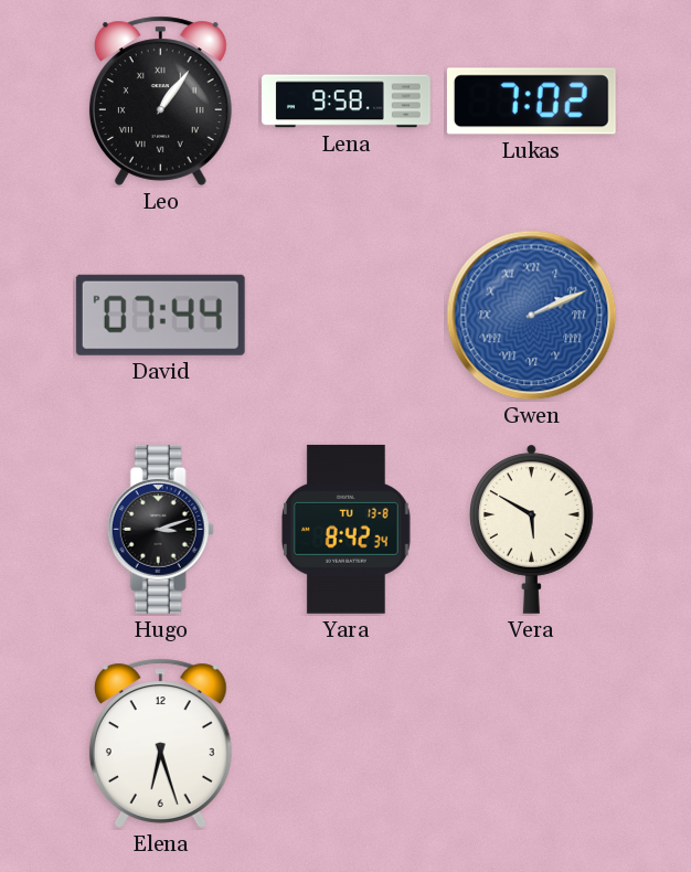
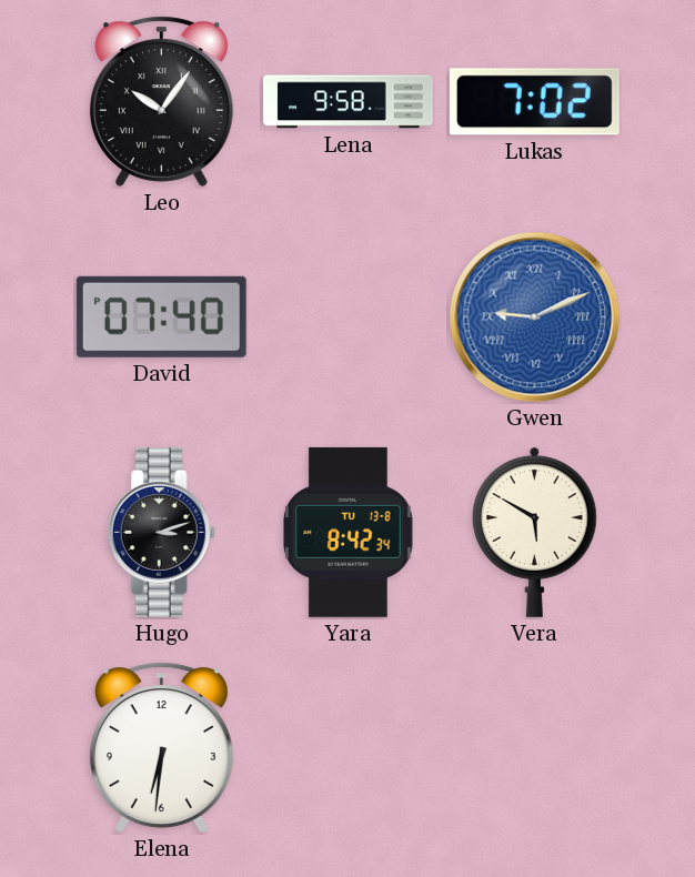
Leo: 1:06 -> 10:06
David: 07:44 -> 07:40
Gwen: 2:11 -> 9:11
Elena: 6:27 -> 6:31
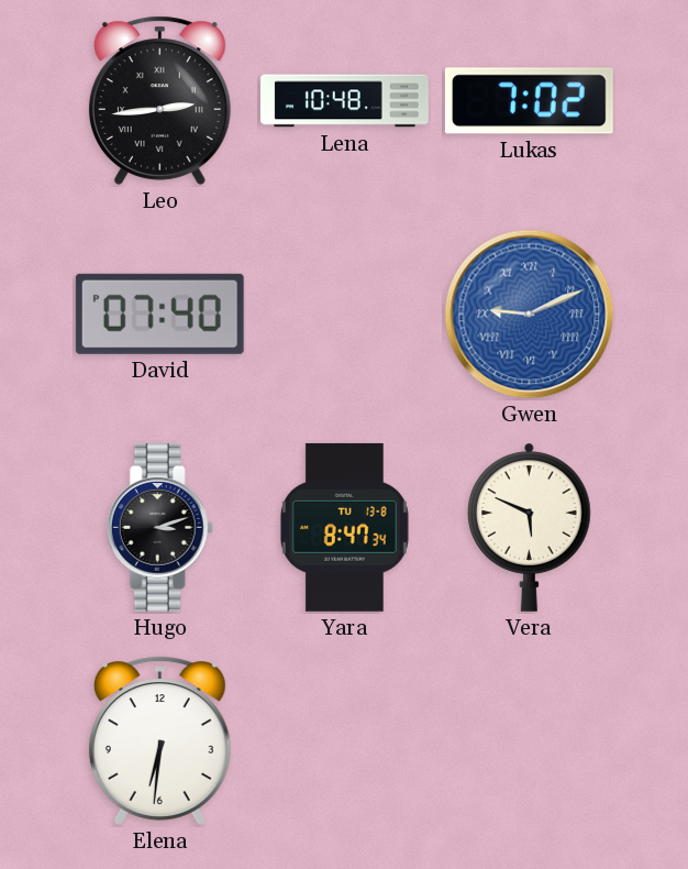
Leo: 10:06 -> 2:44
Lena: 9:58 -> 10:48
Yara: 8:42 -> 8:47
Vera: 5:50 -> 5:49
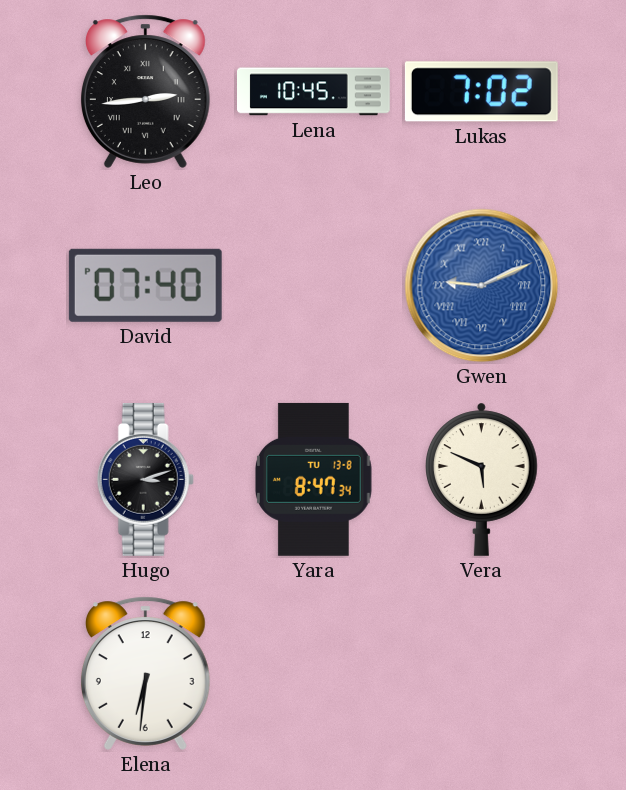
Lena: 10:48 -> 10:45
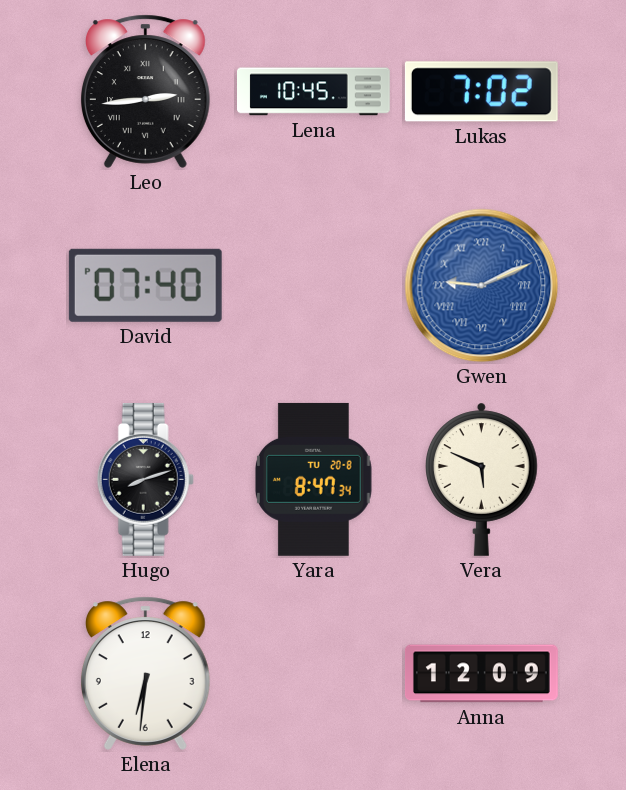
Hugo: 3:12 -> 8:12
Yara date: TU 13-8 -> TU 20-8
Anna: none -> 12:09
